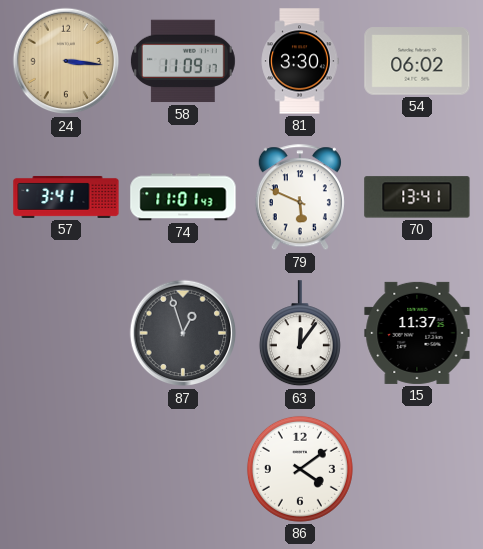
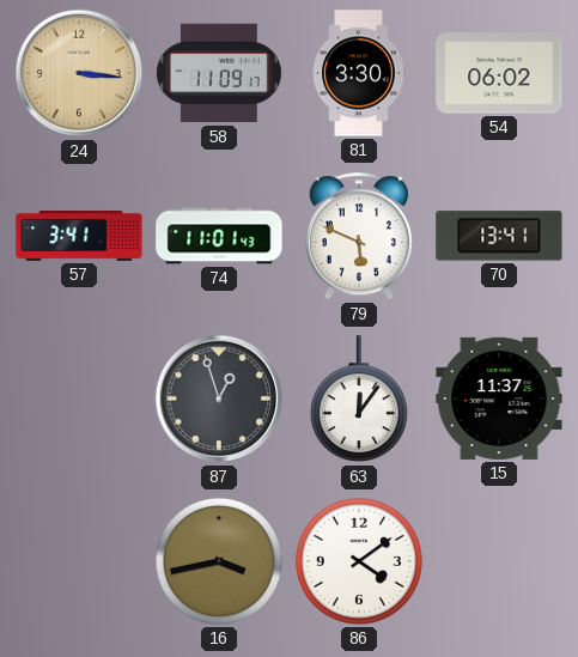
16: none -> 3:43
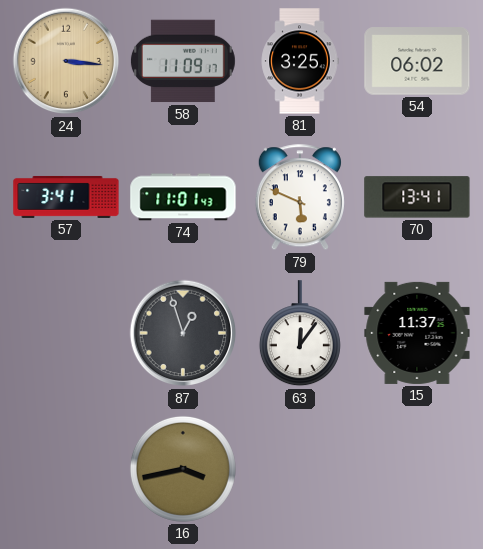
81: 3:30 -> 3:25
86: 4:09 -> none
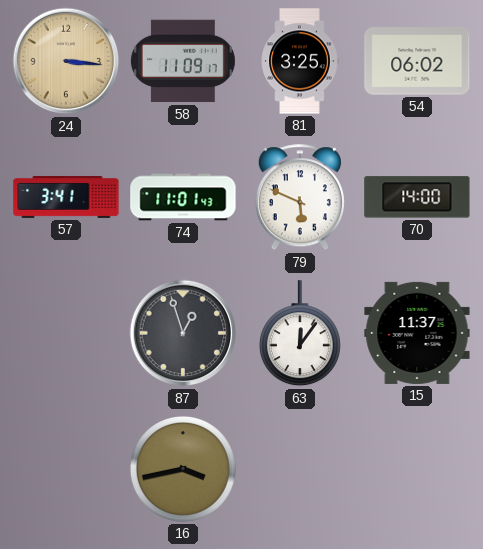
70: 13:41 -> 14:00
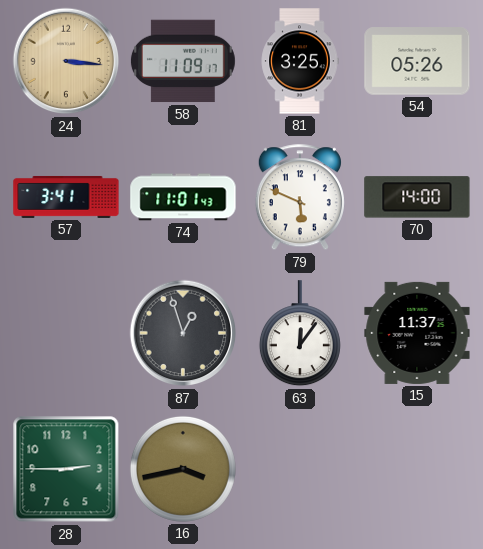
54: 06:02 -> 05:26
28: none -> 2:45
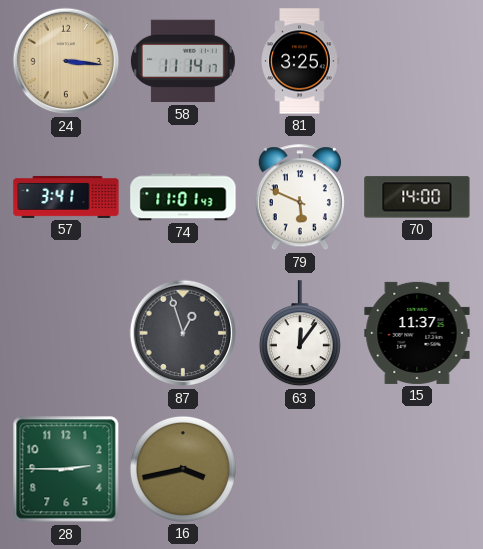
58: 11:09 -> 11:14
54: 05:26 -> none
